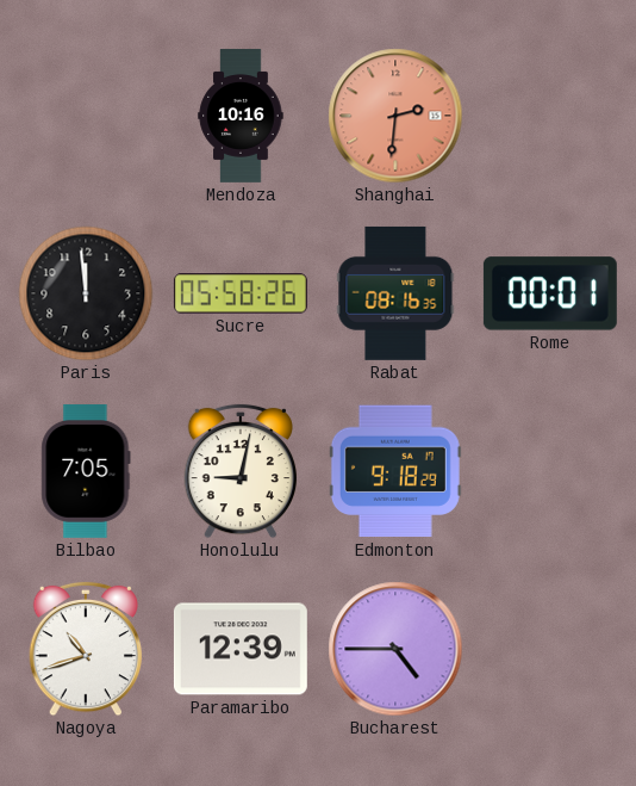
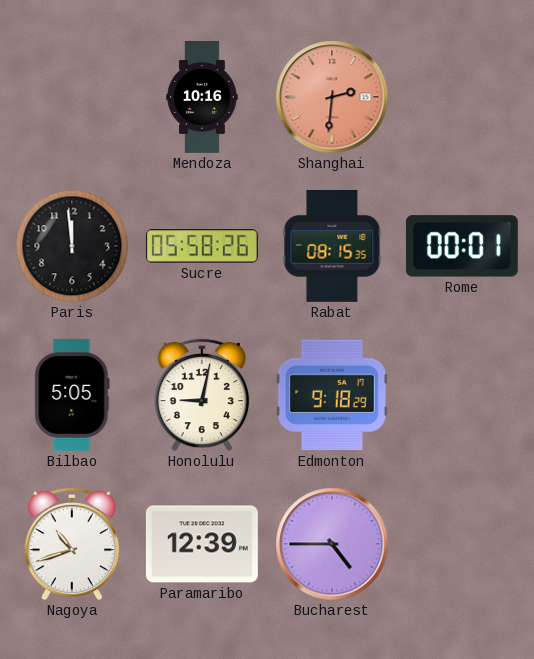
Rabat: 08:16 -> 08:15
Bilbao: 7:05 -> 5:05
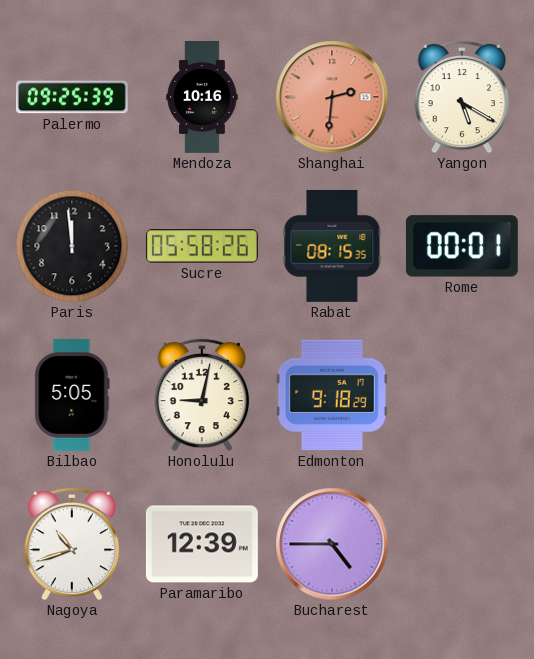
Palermo: none -> 09:25
Yangon: none -> 5:20
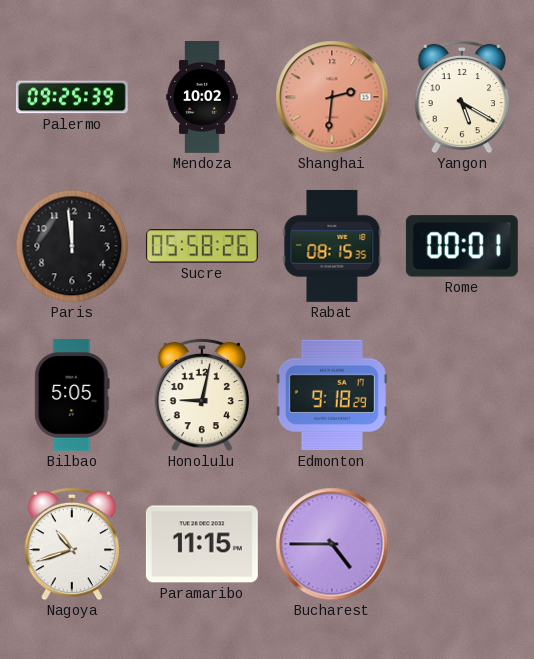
Mendoza: 10:16 -> 10:02
Paramaribo: 12:39 -> 11:15
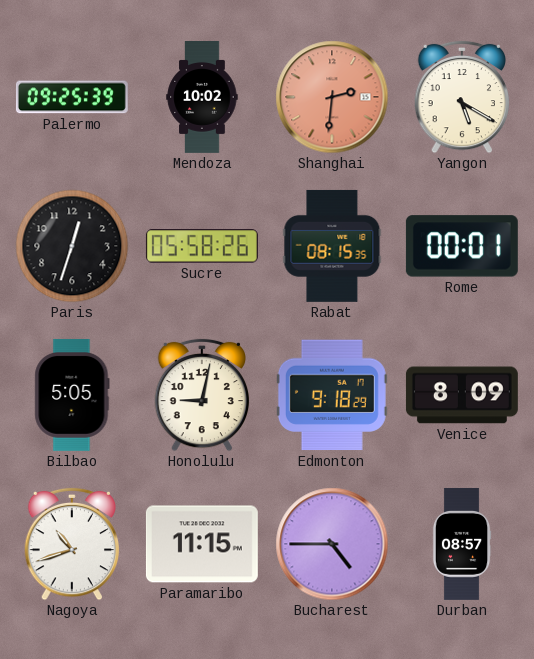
Paris: 11:59 -> 12:33
Venice: none -> 8:09
Durban: none -> 08:57
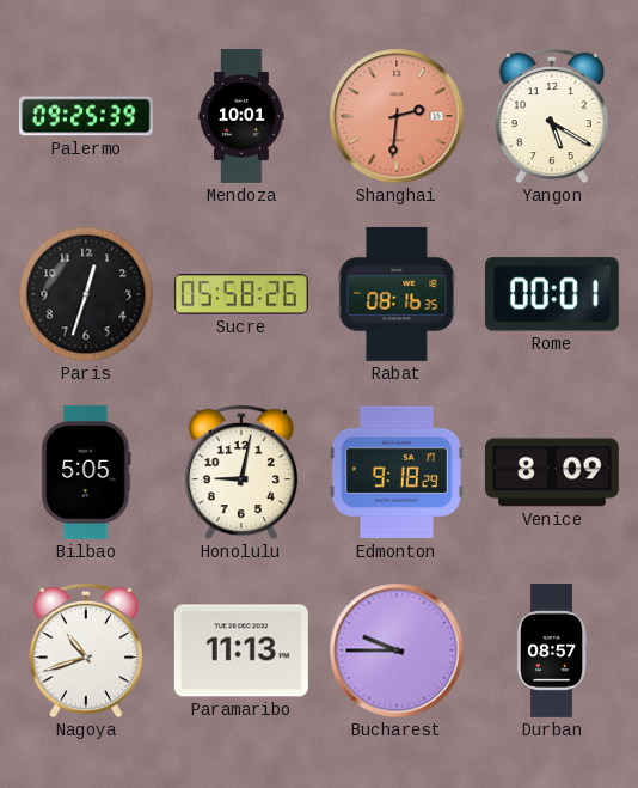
Mendoza: 10:02 -> 10:01
Rabat: 08:15 -> 08:16
Paramaribo: 11:15 -> 11:13
Bucharest: 4:45 -> 9:45
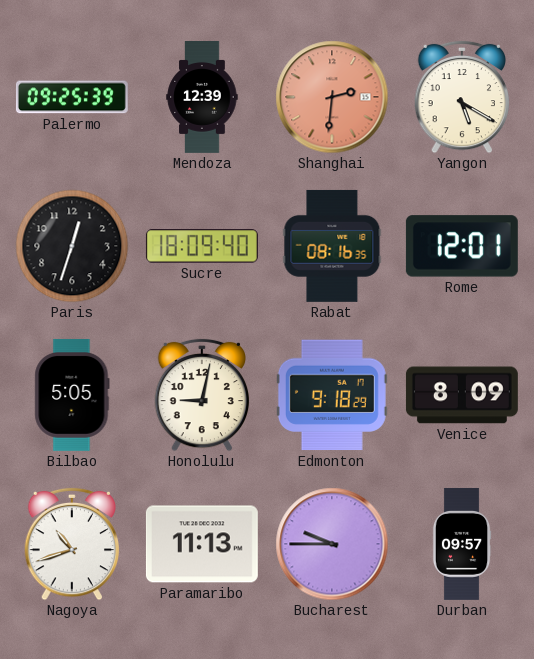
Mendoza: 10:01 -> 12:39
Sucre: 05:58 -> 18:09
Rome: 00:01 -> 12:01
Durban: 08:57 -> 09:57
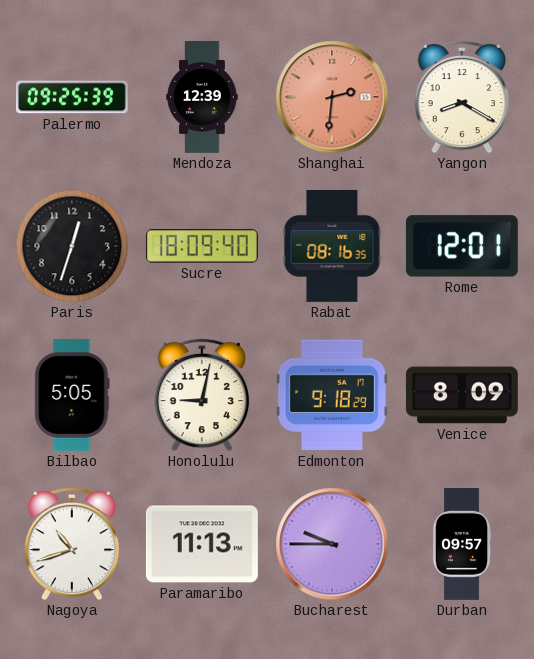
Yangon: 5:20 -> 8:20
